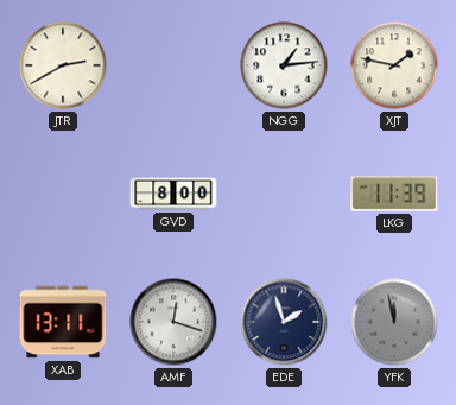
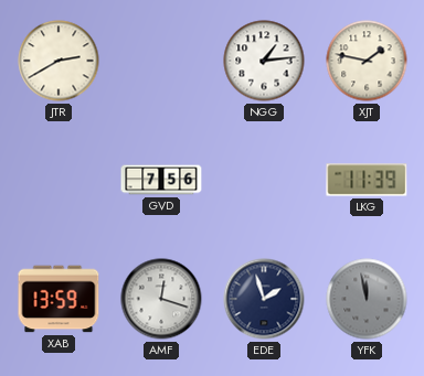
GVD: 8:00 -> 7:56
XAB: 13:11 -> 13:59
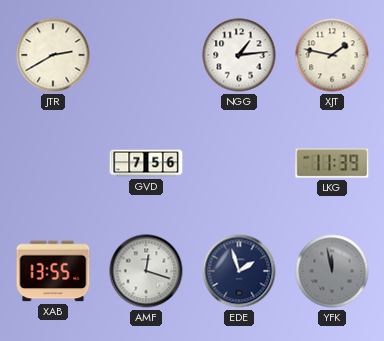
XAB: 13:59 -> 13:55
